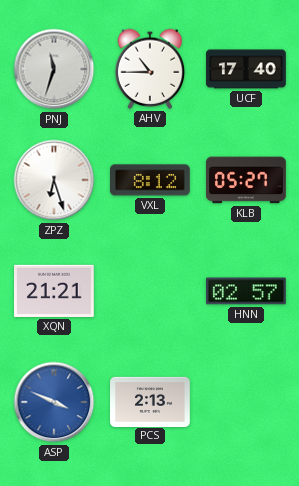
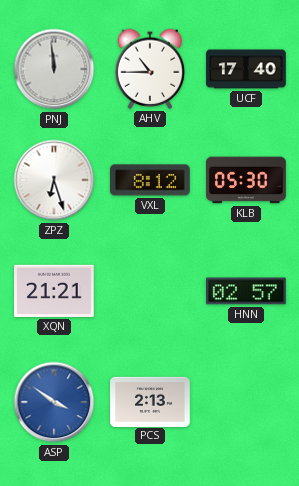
PNJ: 11:33 -> 11:59
KLB: 05:27 -> 05:30
ASP: 3:49 -> 3:51
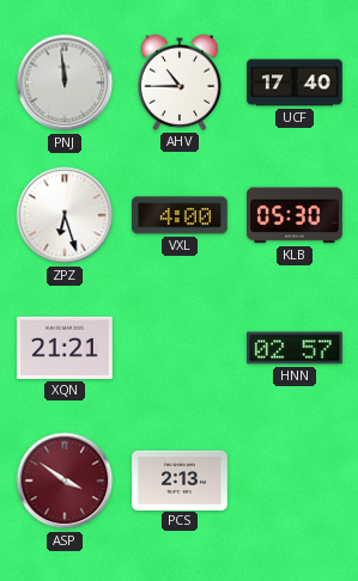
VXL: 8:12 -> 4:00
ASP dial: blue -> burgundy
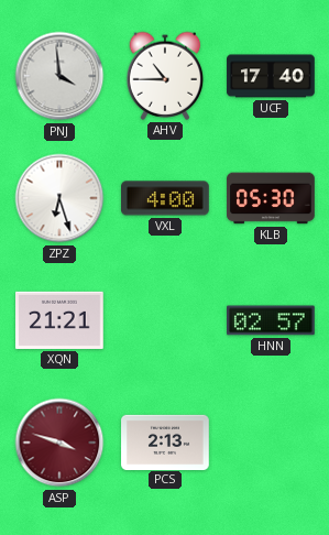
PNJ: 11:59 -> 3:59
ASP: 3:51 -> 3:48
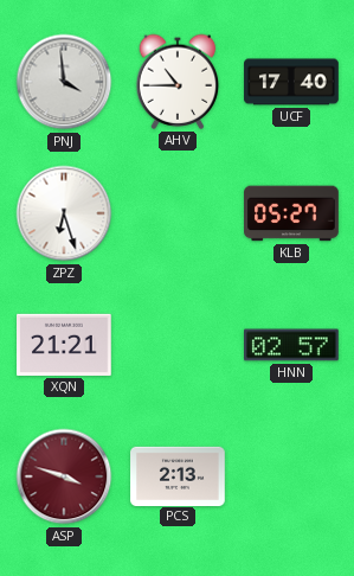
VXL: 4:00 -> none
KLB: 05:30 -> 05:27
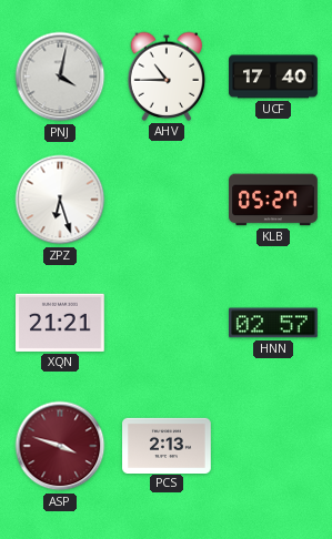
PNJ: 3:59 -> 4:02
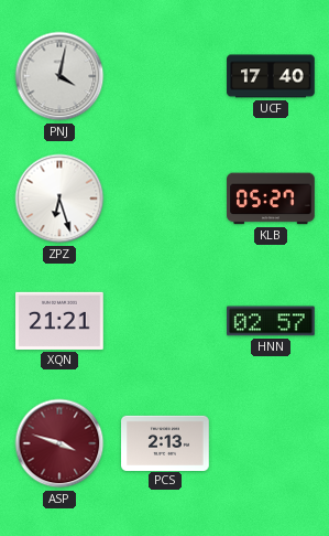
AHV: 10:45 -> none
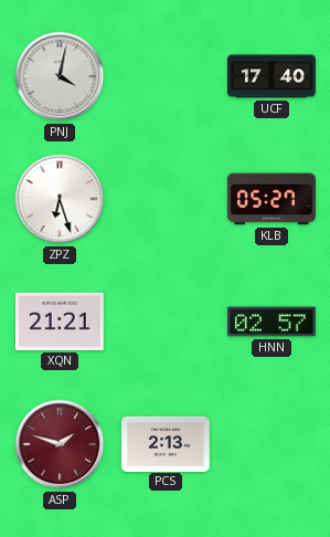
ASP: 3:48 -> 1:48
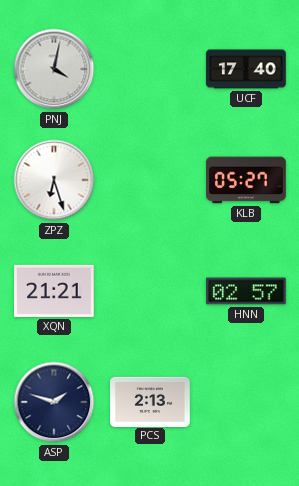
ASP dial: burgundy -> navy
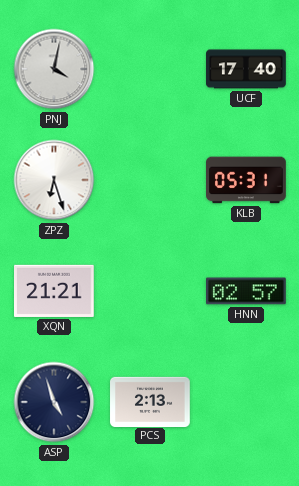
KLB: 05:27 -> 05:31
ASP: 1:48 -> 4:57
